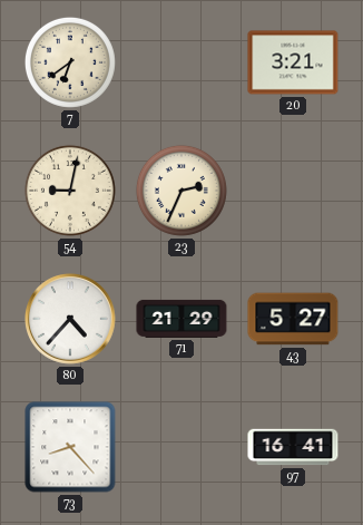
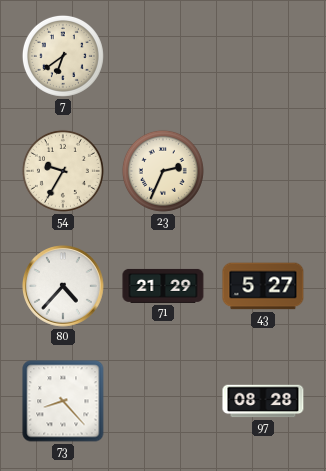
20: 3:21 -> none
54: 9:02 -> 9:35
97: 16:41 -> 08:28
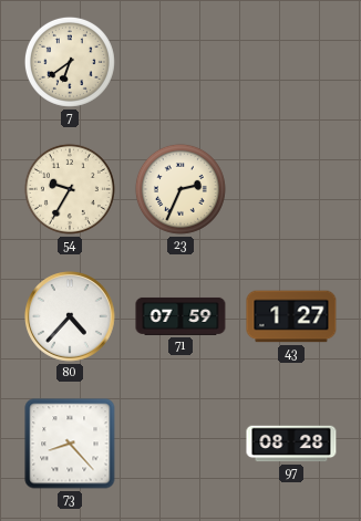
71: 21:29 -> 07:59
43: 5:27 -> 1:27
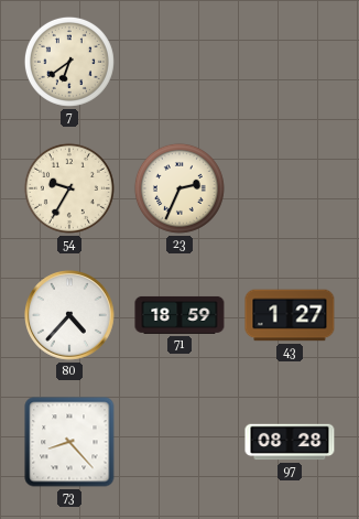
71: 07:59 -> 18:59
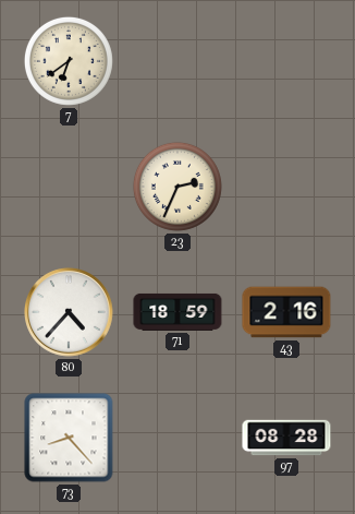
54: 9:35 -> none
43: 1:27 -> 2:16
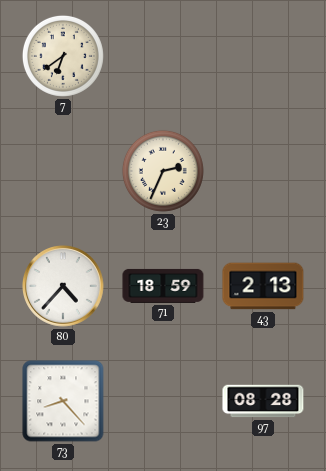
43: 2:16 -> 2:13
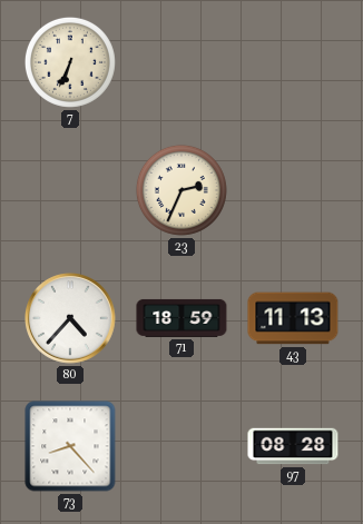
7: 6:39 -> 6:34
43: 2:13 -> 11:13
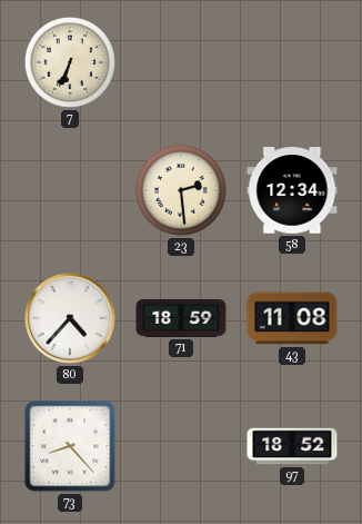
23: 2:34 -> 2:29
58: none -> 12:34
43: 11:13 -> 11:08
97: 08:28 -> 18:52
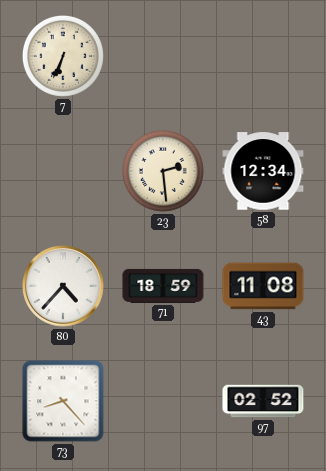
97: 18:52 -> 02:52
